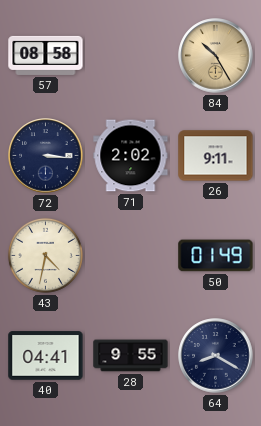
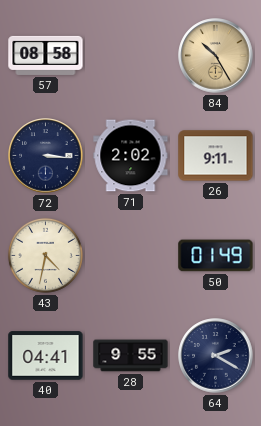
64: 8:20 -> 2:20
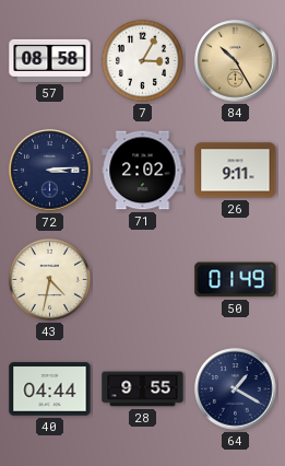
7: none -> 3:05
72: 3:16 -> 3:14
40: 04:41 -> 04:44
64: 2:20 -> 1:20
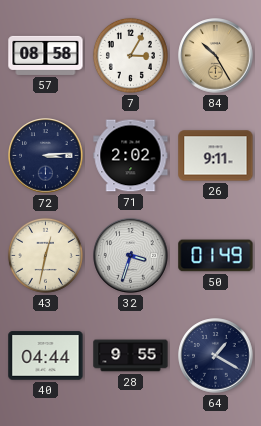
43: 4:32 -> 12:32
32: none -> 3:33
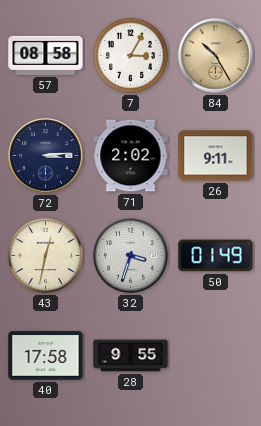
40: 04:44 -> 17:58
64: 1:20 -> none
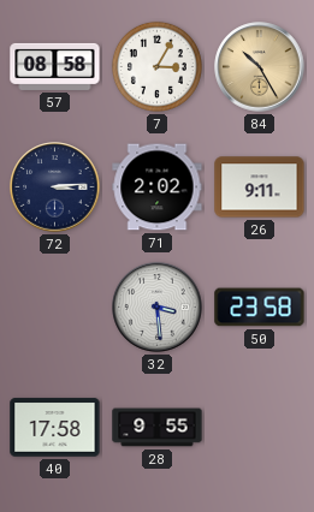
43: 12:32 -> none
32: 3:33 -> 3:29
50: 01:49 -> 23:58
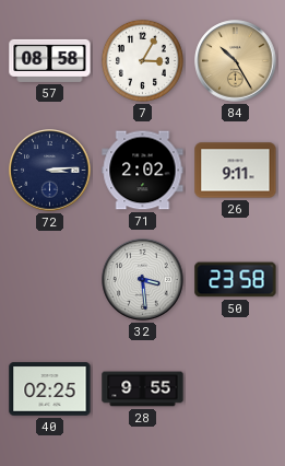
40: 17:58 -> 02:25
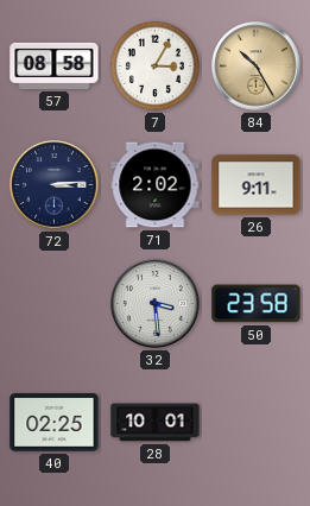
28: 9:55 -> 10:01
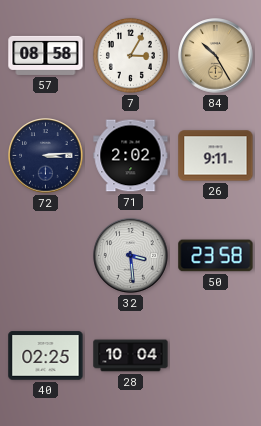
28: 10:01 -> 10:04
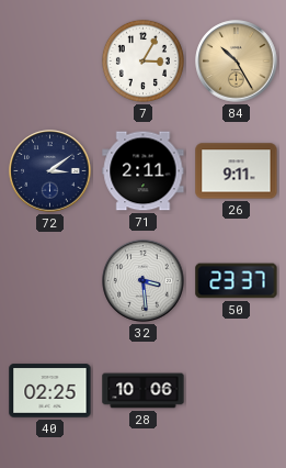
57: 08:58 -> none
72: 3:14 -> 3:09
71: 2:02 -> 2:11
50: 23:58 -> 23:37
28: 10:04 -> 10:06
